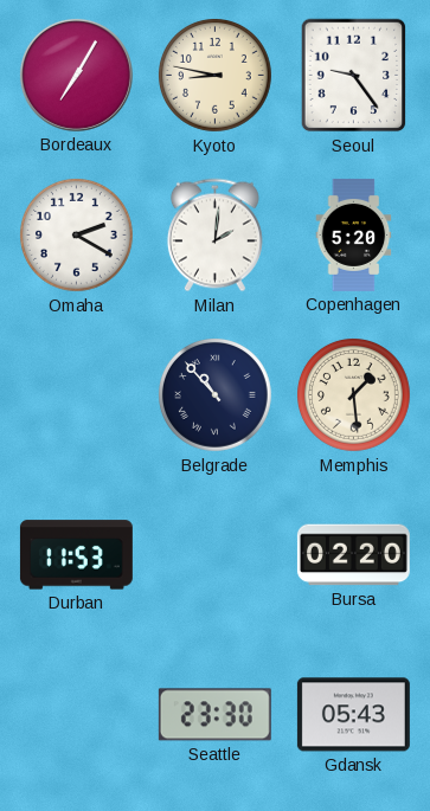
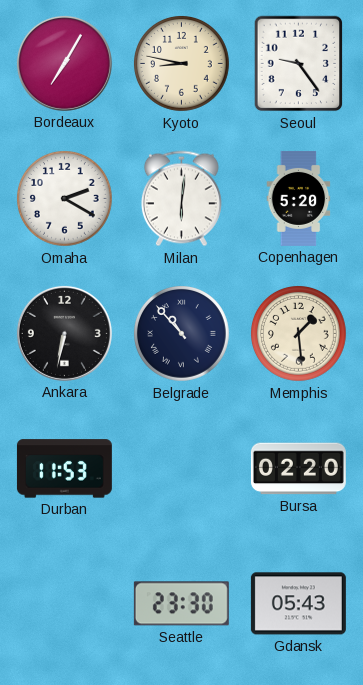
Milan: 2:01 -> 6:01
Ankara: none -> 6:32
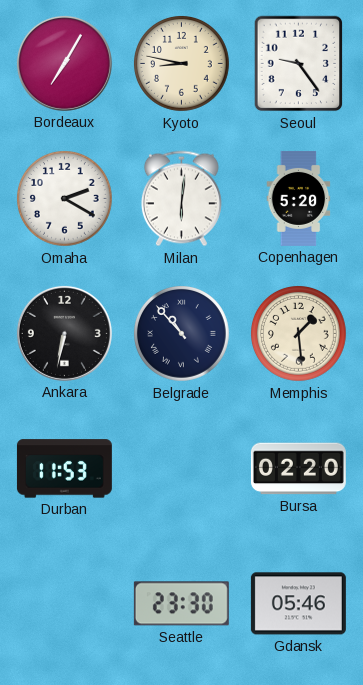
Gdansk: 05:43 -> 05:46
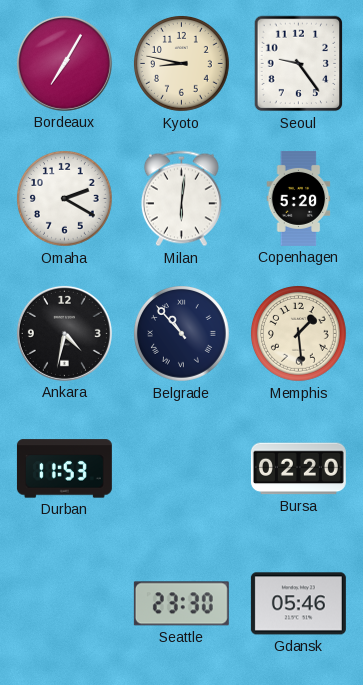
Ankara: 6:32 -> 4:32
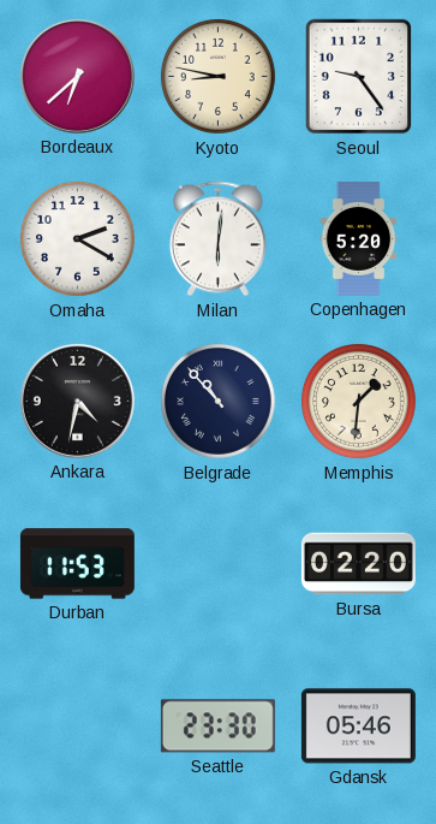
Bordeaux: 7:05 -> 6:38
Memphis: 1:29 -> 1:31
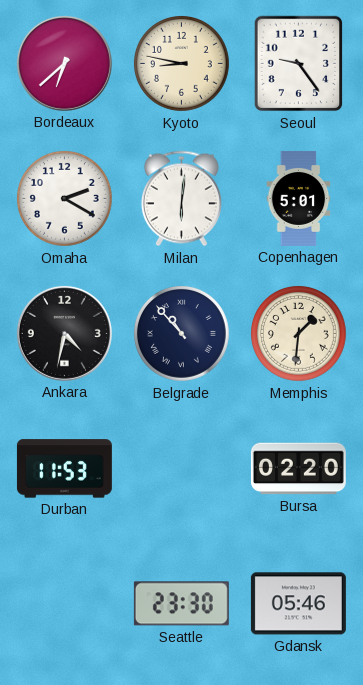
Copenhagen: 5:20 -> 5:01
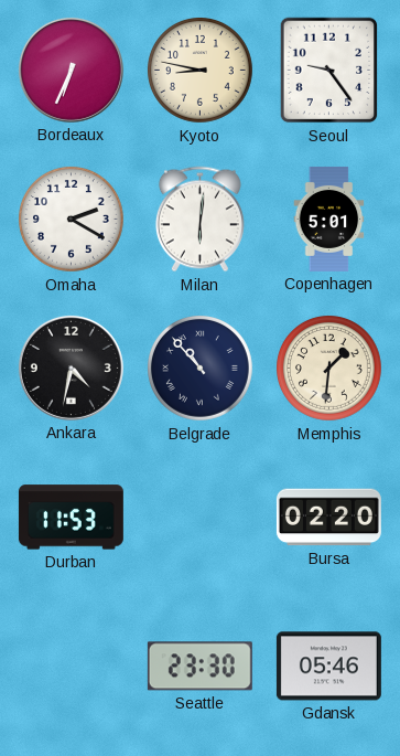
Bordeaux: 6:38 -> 6:34
